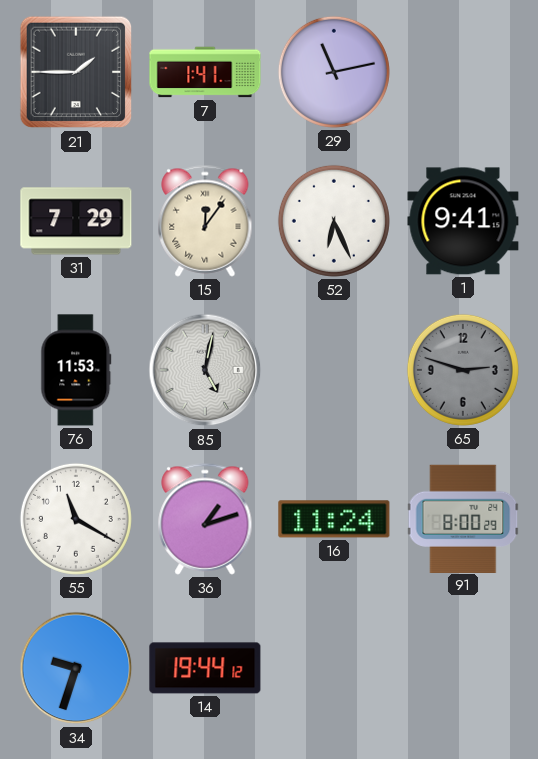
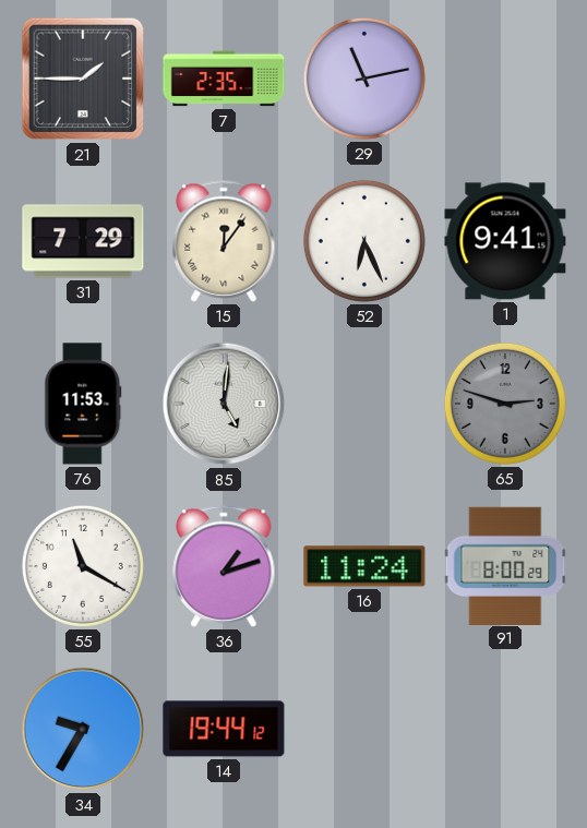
7: 1:41 -> 2:35
85: 5:02 -> 5:01
34: 9:33 -> 9:35
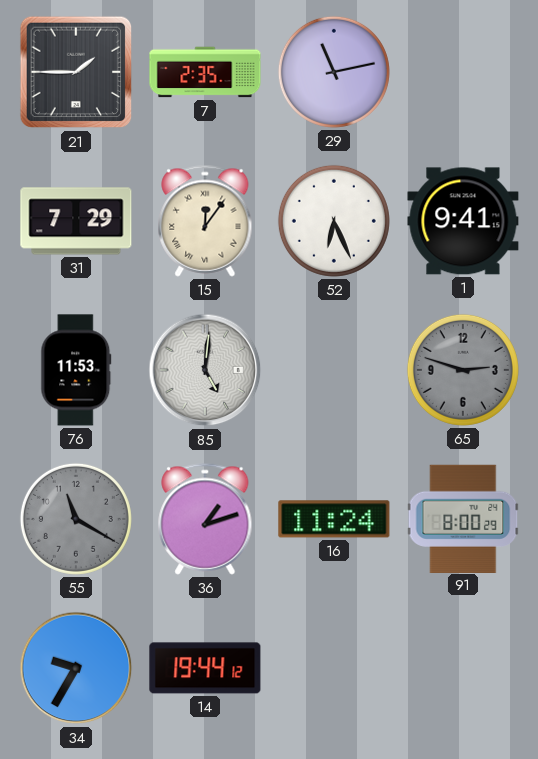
55 dial: white -> grey
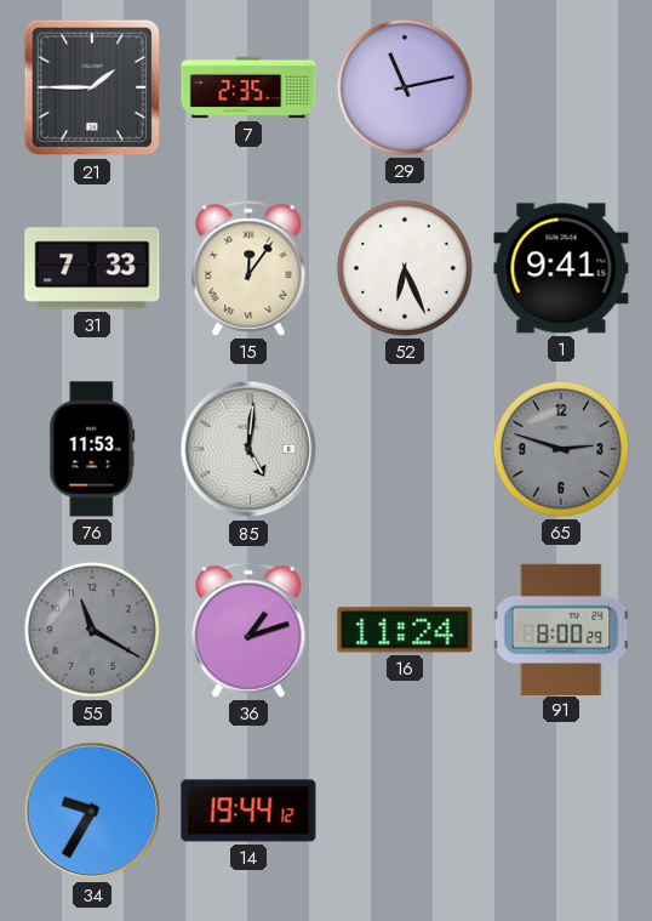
31: 7:29 -> 7:33
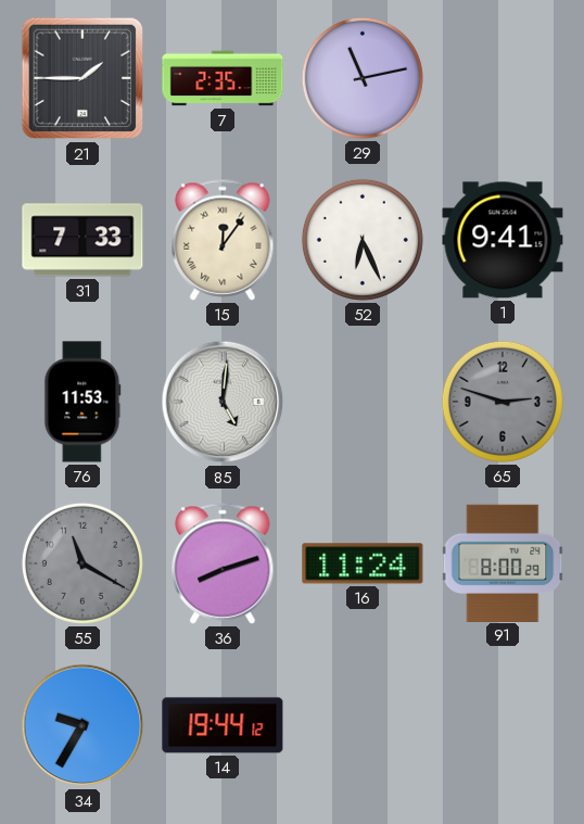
36: 1:12 -> 8:12
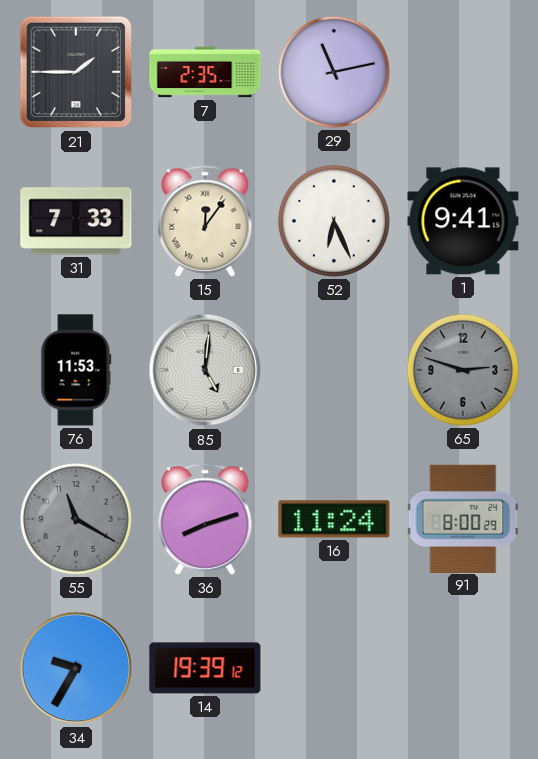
14: 19:44 -> 19:39
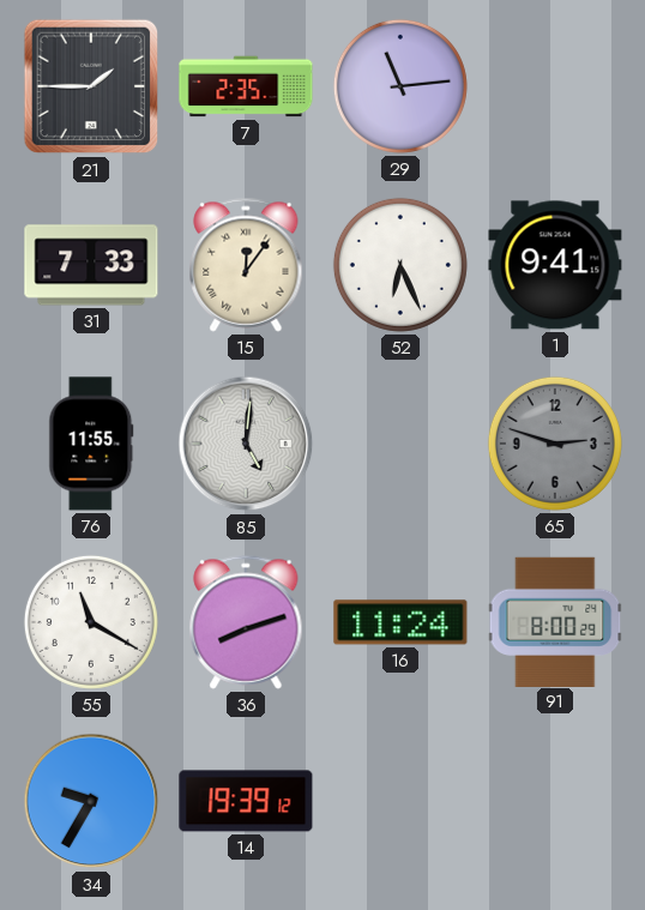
29: 11:13 -> 11:14
76: 11:53 -> 11:55
55 dial: grey -> white
